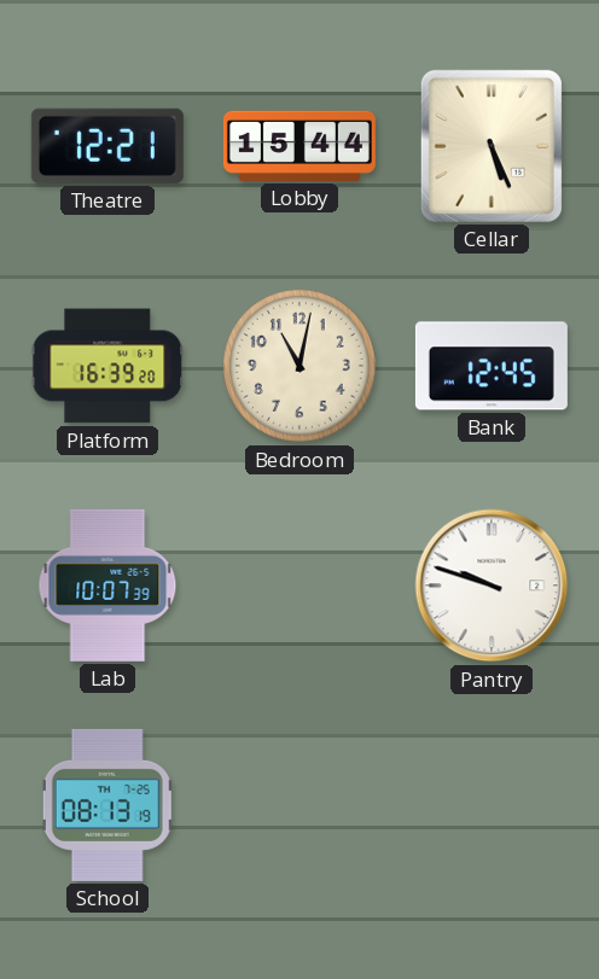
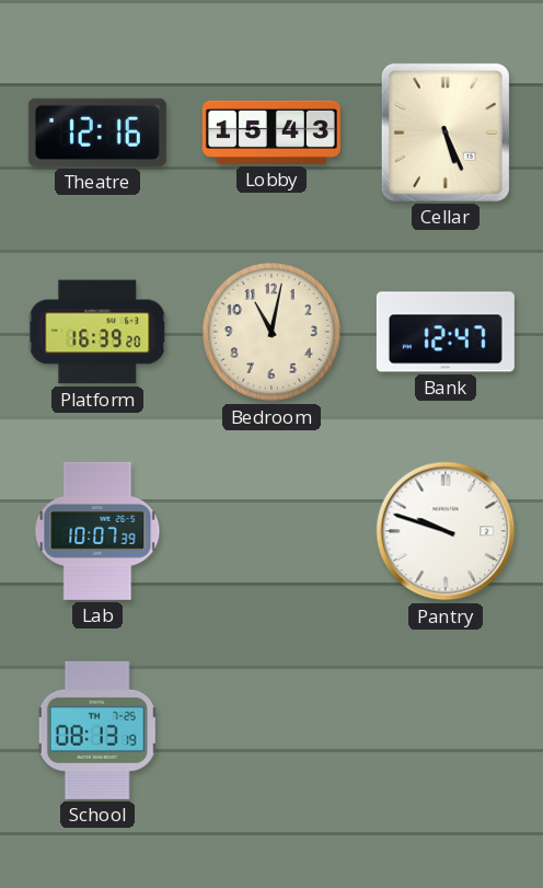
Theatre: 12:21 -> 12:16
Lobby: 15:44 -> 15:43
Bank: 12:45 -> 12:47
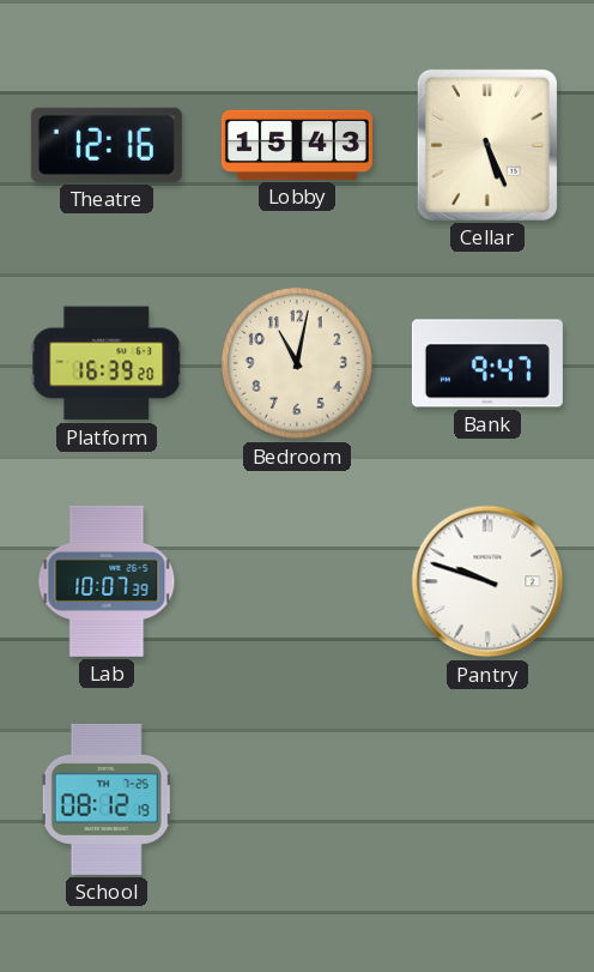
Bank: 12:47 -> 9:47
School: 08:13 -> 08:12
